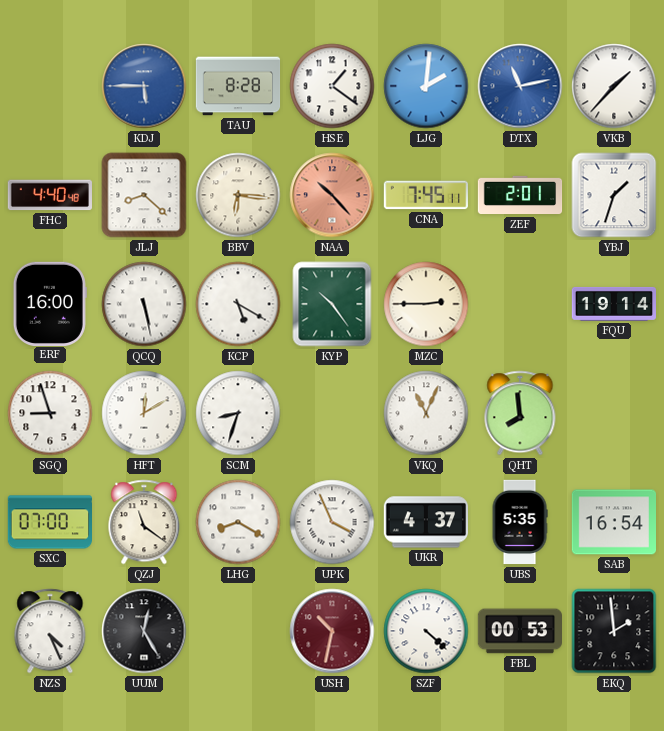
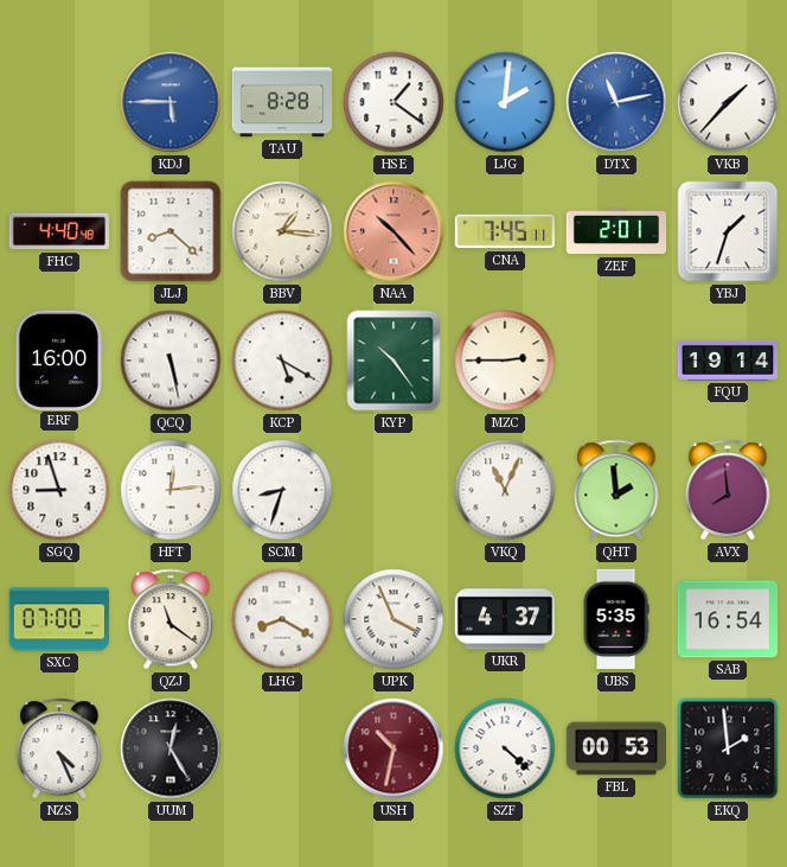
BBV: 6:16 -> 1:16
HFT: 12:10 -> 12:14
QHT: 7:59 -> 1:59
AVX: none -> 7:59
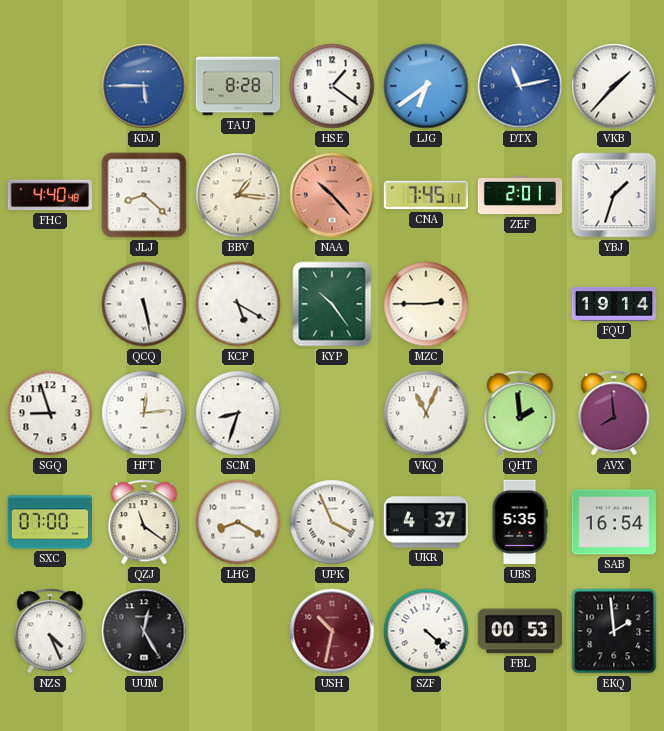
LJG: 2:01 -> 6:39
ERF: 16:00 -> none
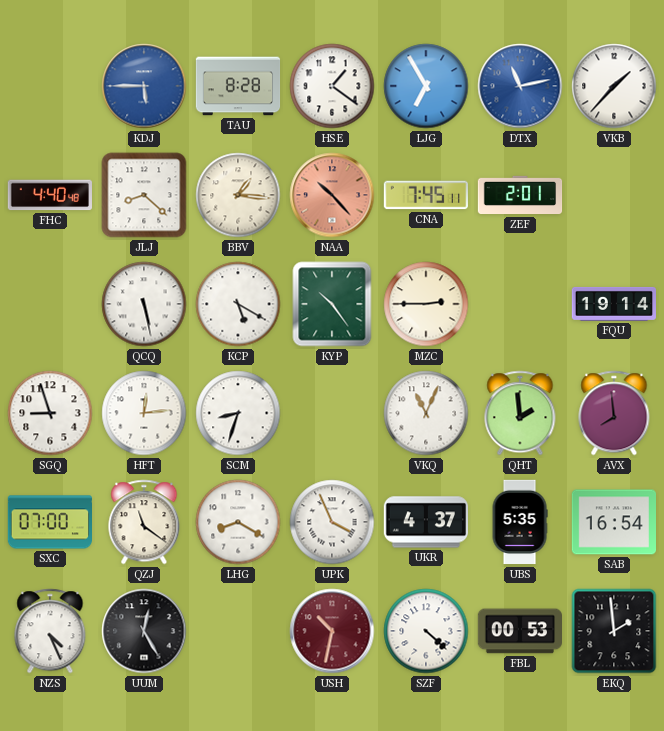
LJG: 6:39 -> 6:55
YBJ: 1:33 -> none
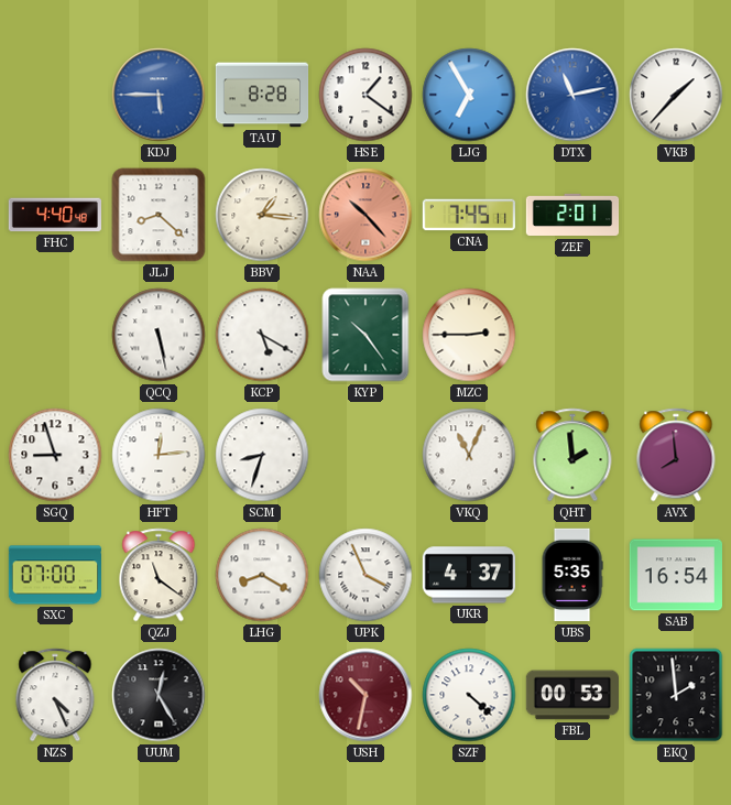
FQU: 19:14 -> none
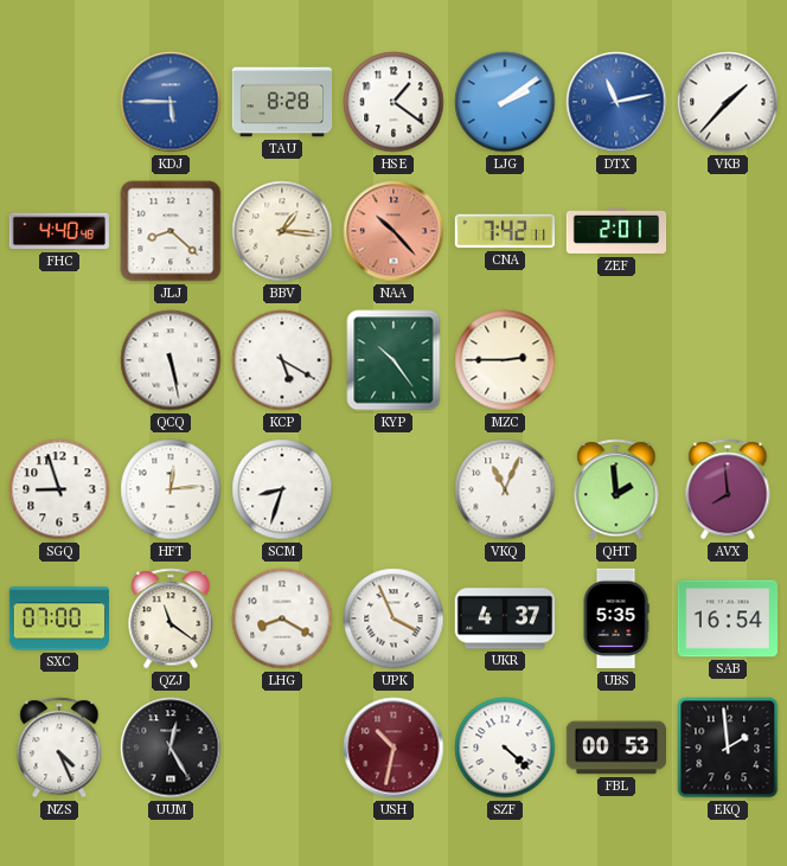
LJG: 6:55 -> 2:09
CNA: 7:45 -> 7:42
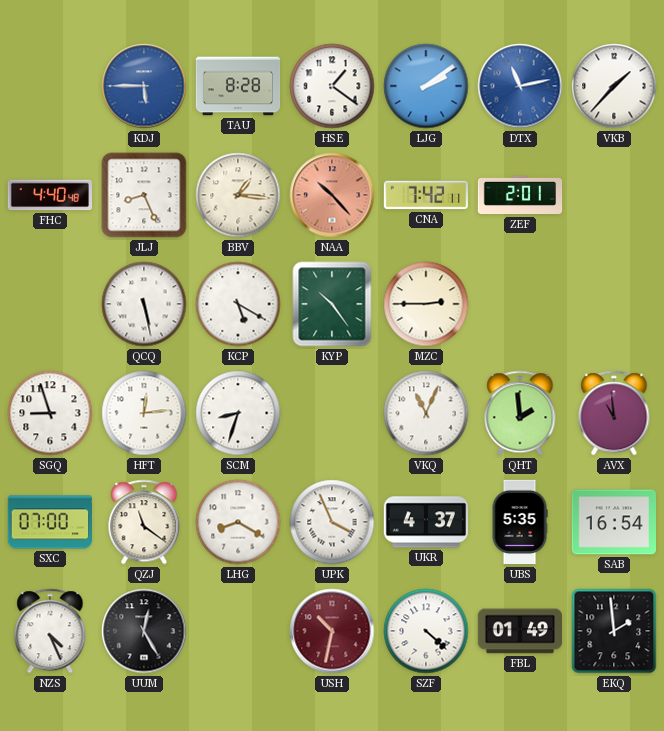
JLJ: 8:22 -> 8:26
AVX: 7:59 -> 10:59
FBL: 00:53 -> 01:49
